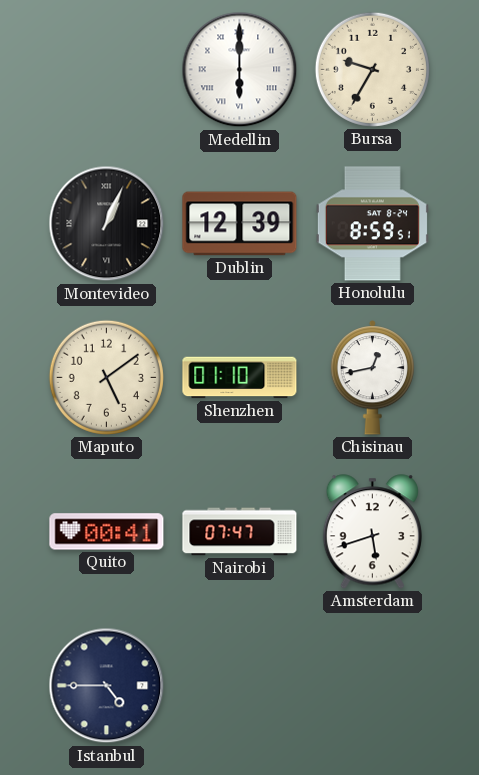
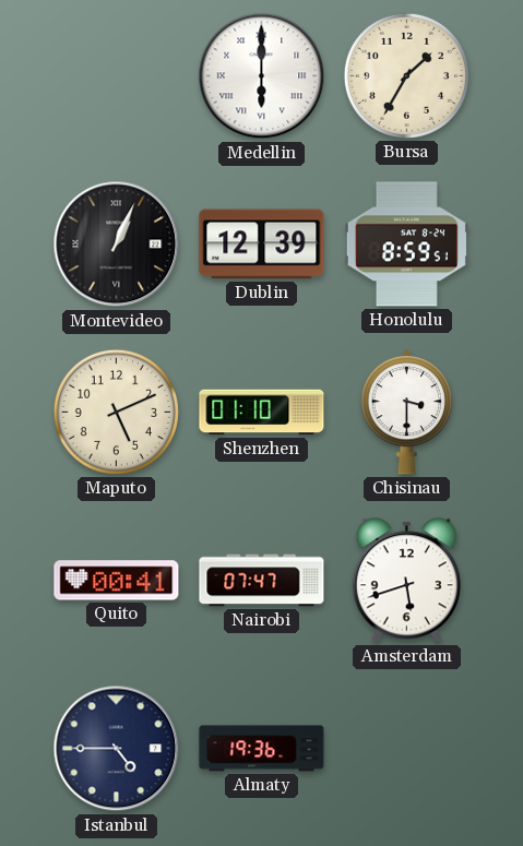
Bursa: 9:35 -> 1:35
Maputo: 5:09 -> 5:11
Chisinau: 12:43 -> 3:30
Almaty: none -> 19:36
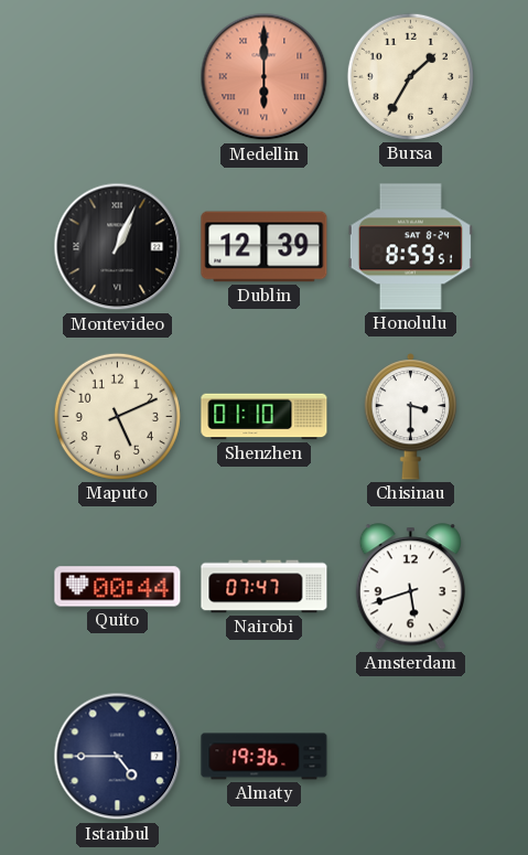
Medellin dial: white -> salmon
Quito: 00:41 -> 00:44
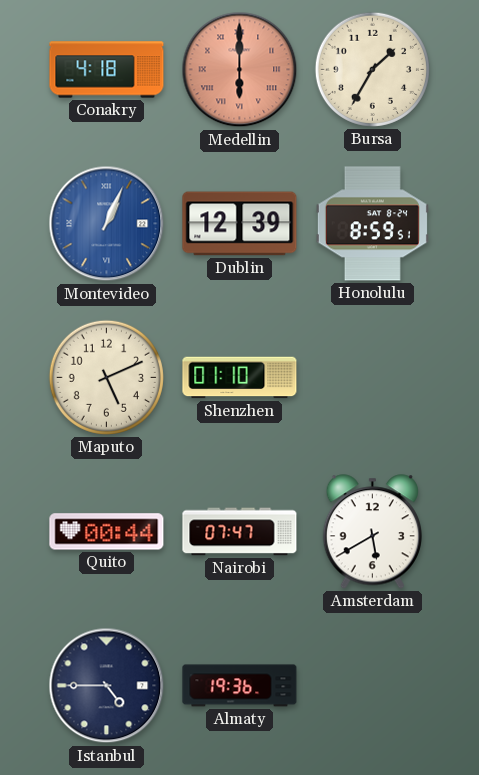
Conakry: none -> 4:18
Montevideo dial: black -> blue
Chisinau: 3:30 -> none
Amsterdam: 5:42 -> 5:40
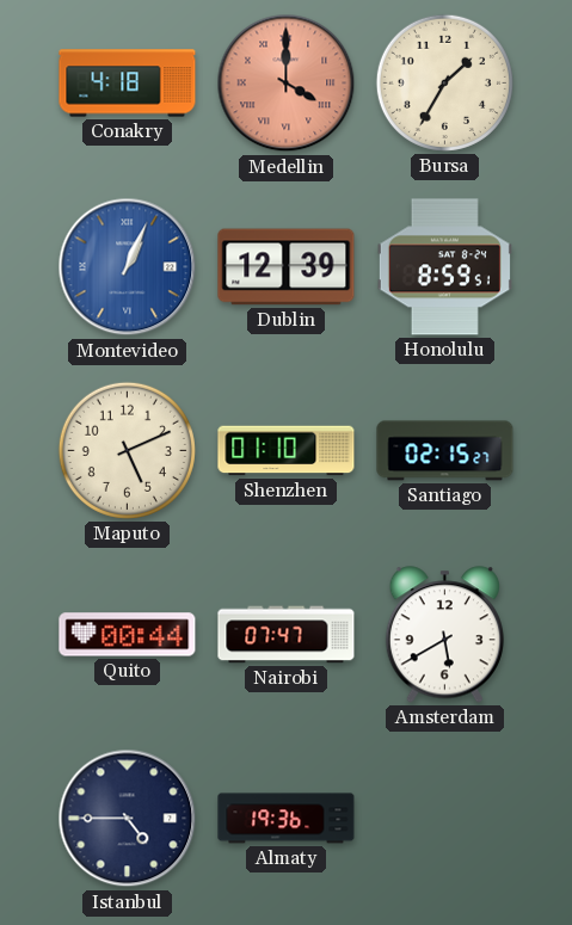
Medellin: 6:00 -> 4:00
Santiago: none -> 02:15
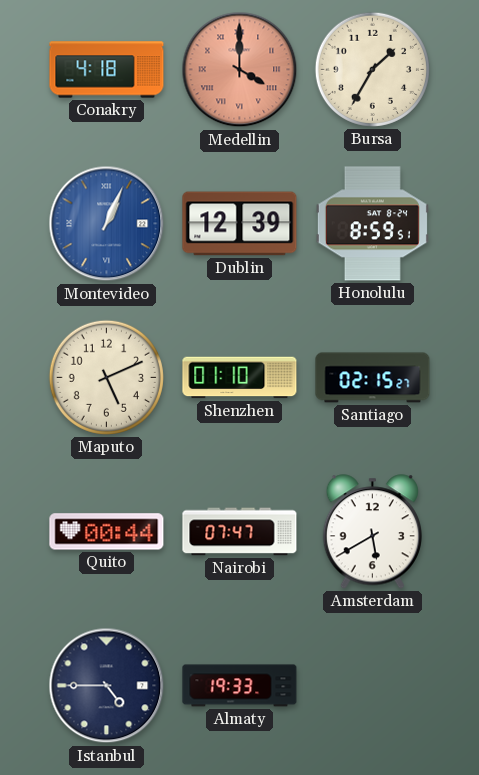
Almaty: 19:36 -> 19:33
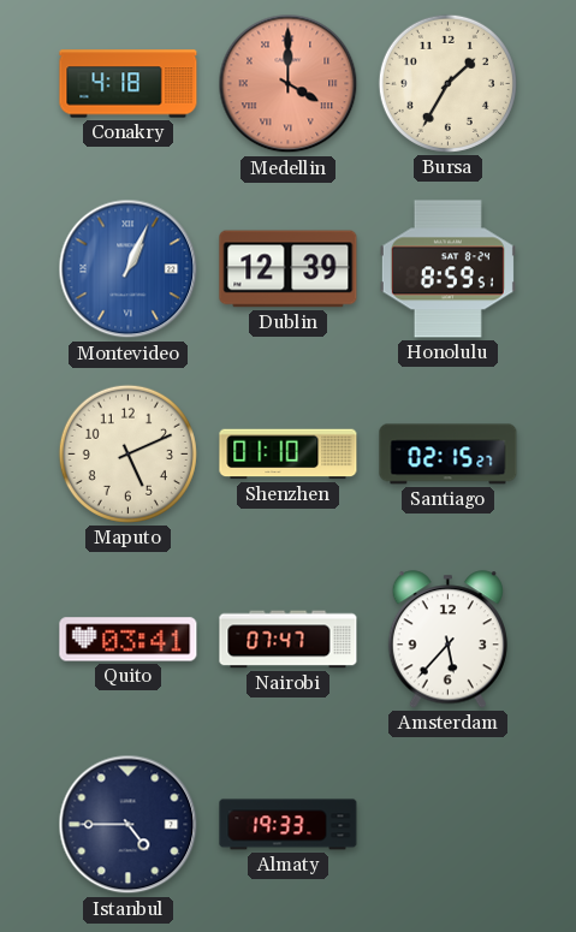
Quito: 00:44 -> 03:41
Amsterdam: 5:40 -> 5:37
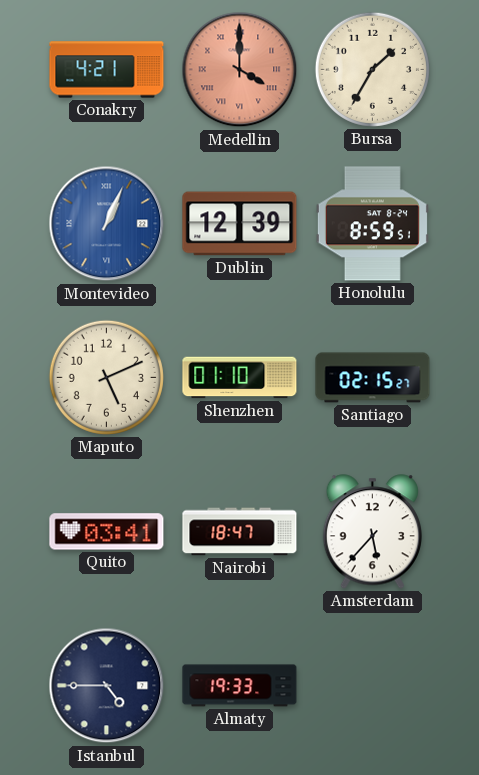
Conakry: 4:18 -> 4:21
Nairobi: 07:47 -> 18:47
